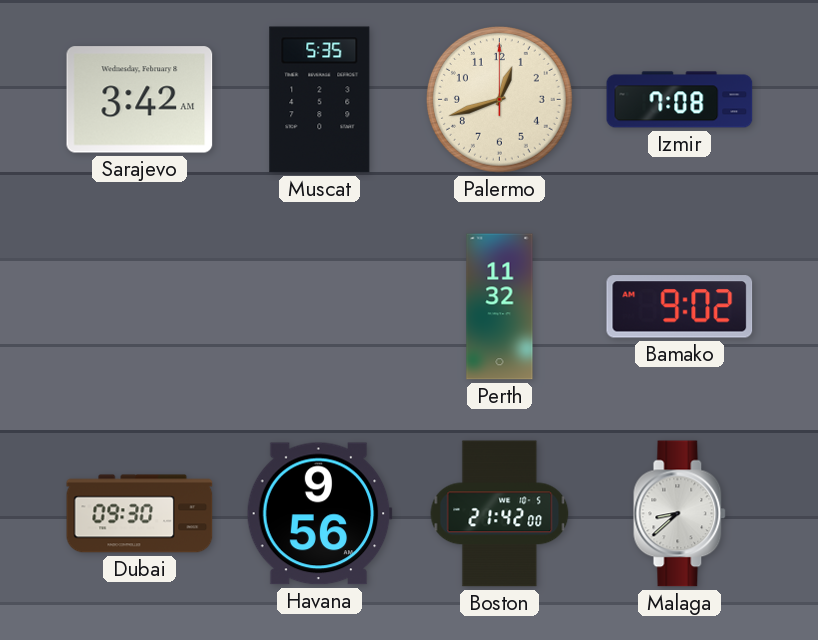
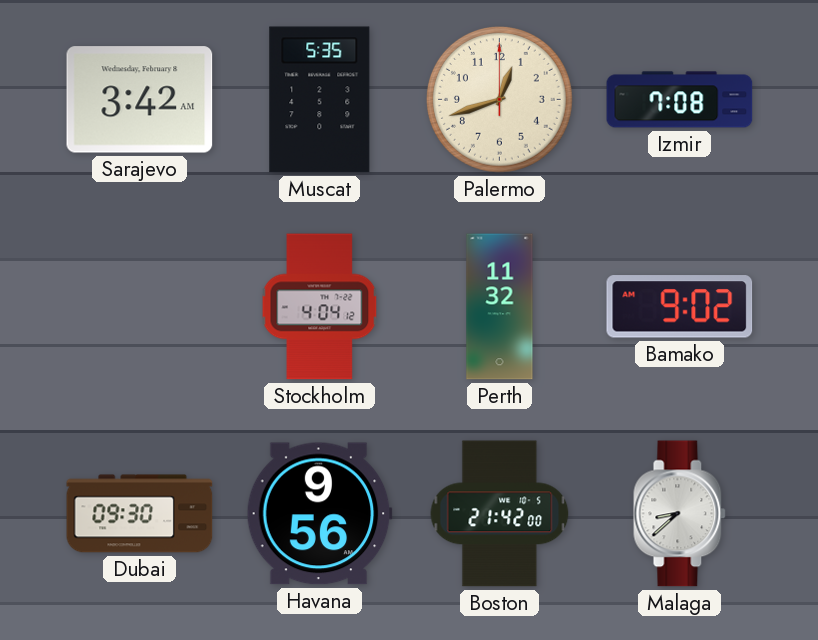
Stockholm: none -> 4:04
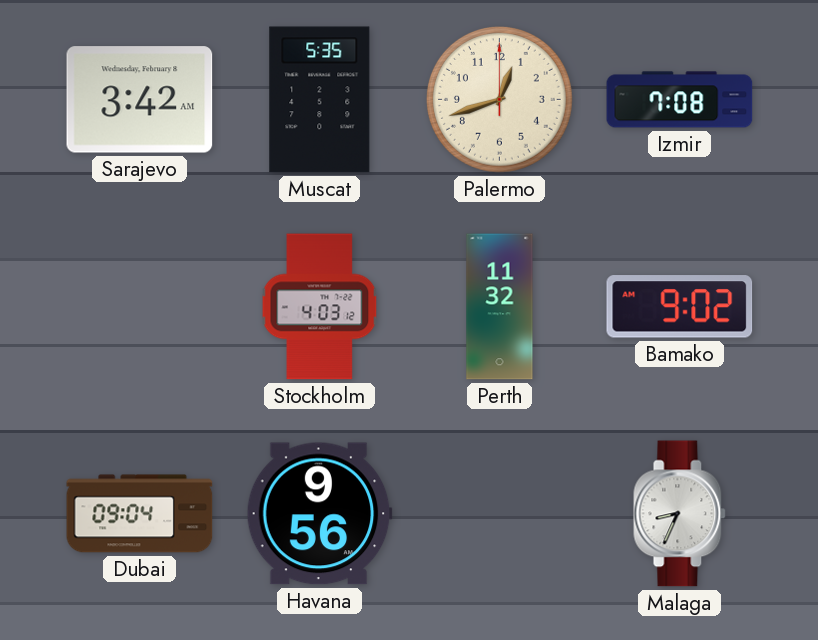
Stockholm: 4:04 -> 4:03
Dubai: 09:30 -> 09:04
Boston: 21:42 -> none
Malaga: 8:38 -> 8:34
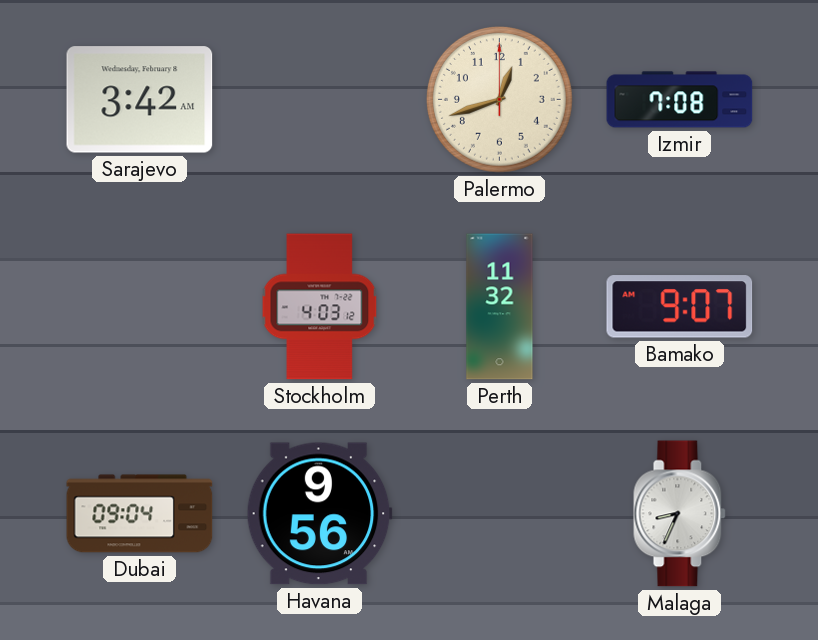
Muscat: 5:35 -> none
Bamako: 9:02 -> 9:07
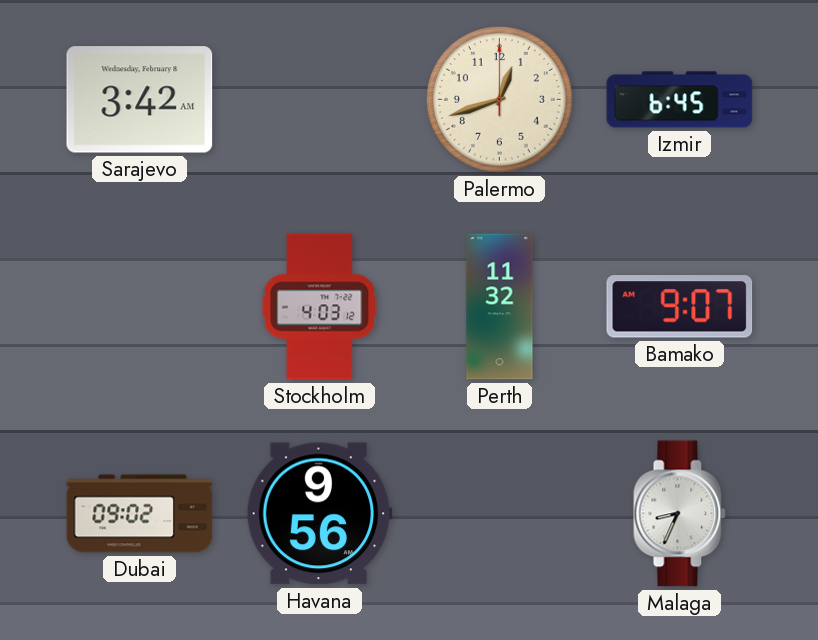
Izmir: 7:08 -> 6:45
Dubai: 09:04 -> 09:02
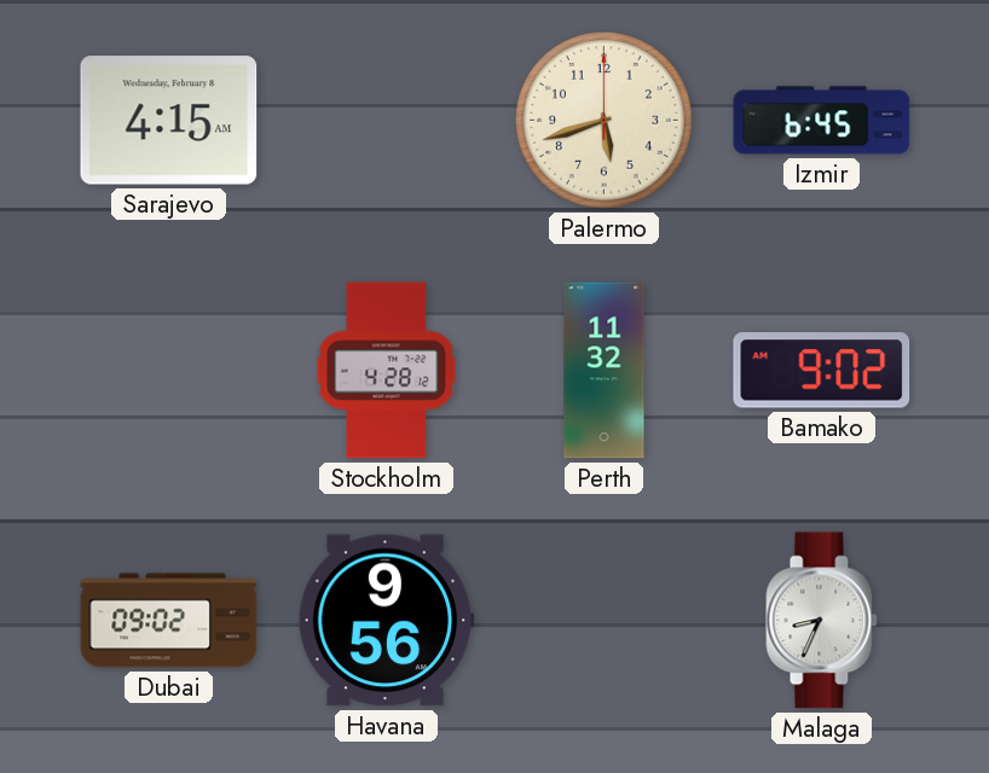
Sarajevo: 3:42 -> 4:15
Palermo: 12:42 -> 5:42
Stockholm: 4:03 -> 4:28
Bamako: 9:07 -> 9:02
